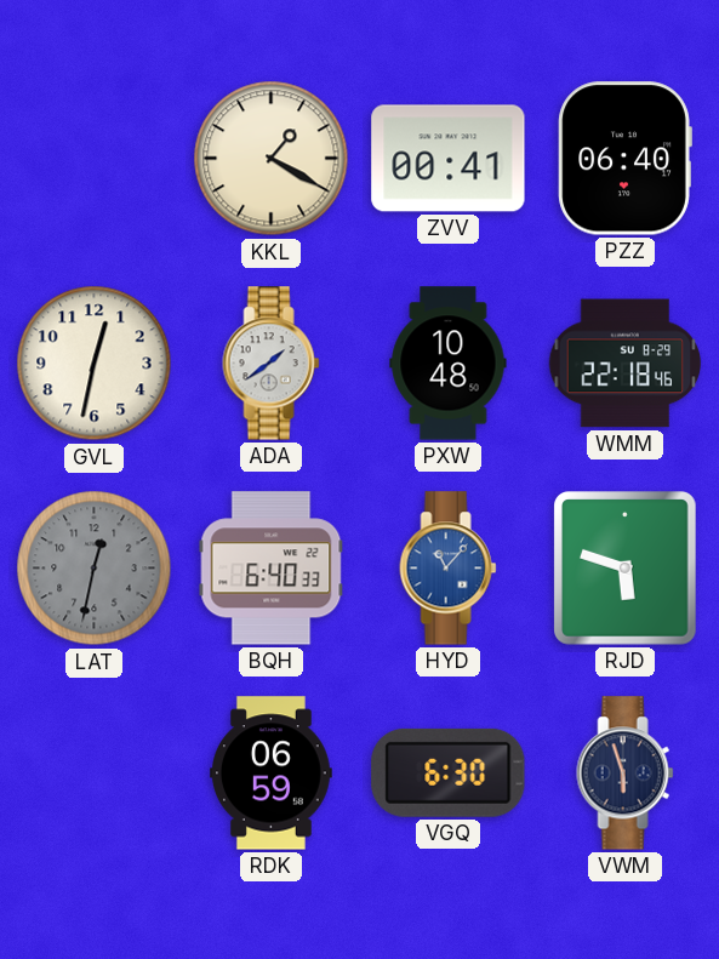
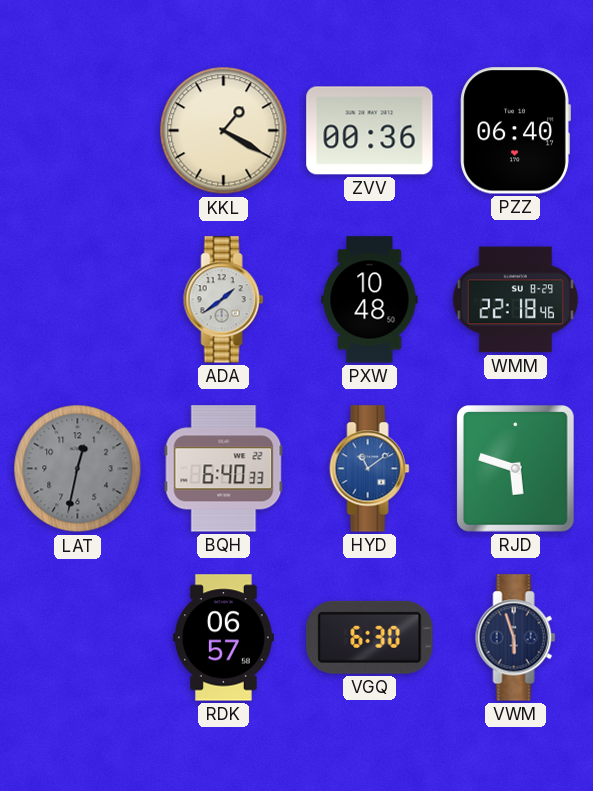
ZVV: 00:41 -> 00:36
GVL: 12:32 -> none
HYD: 11:07 -> 11:09
RDK: 06:59 -> 06:57
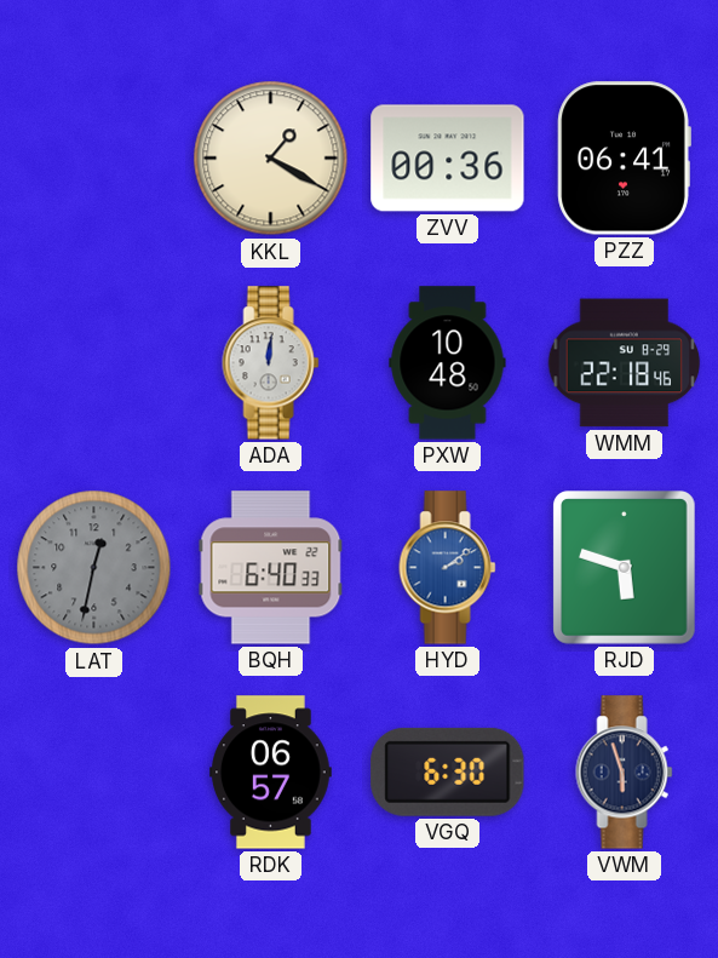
PZZ: 06:40 -> 06:41
ADA: 1:39 -> 12:01
HYD: 11:09 -> 2:09
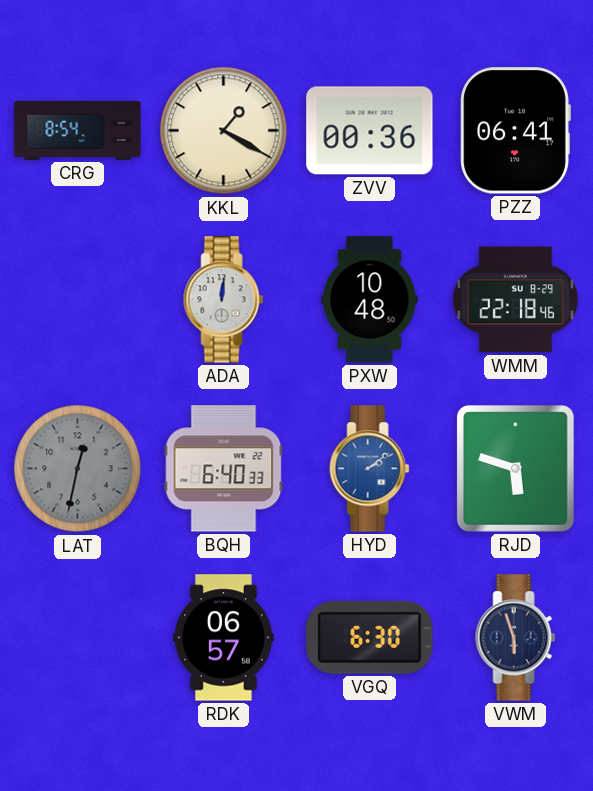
CRG: none -> 8:54
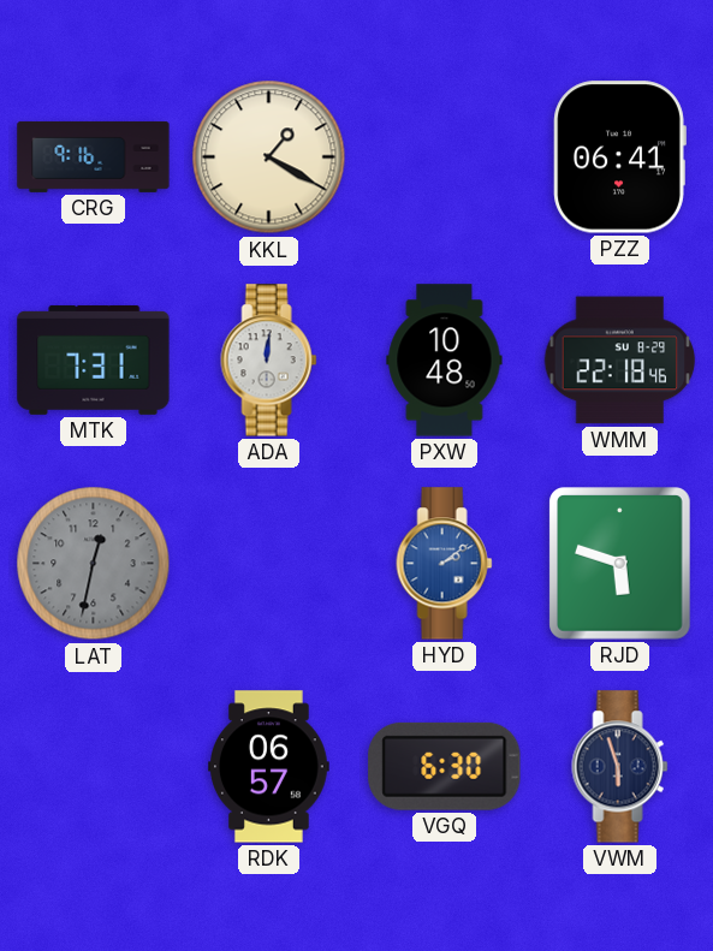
CRG: 8:54 -> 9:16
ZVV: 00:36 -> none
MTK: none -> 7:31
BQH: 6:40 -> none
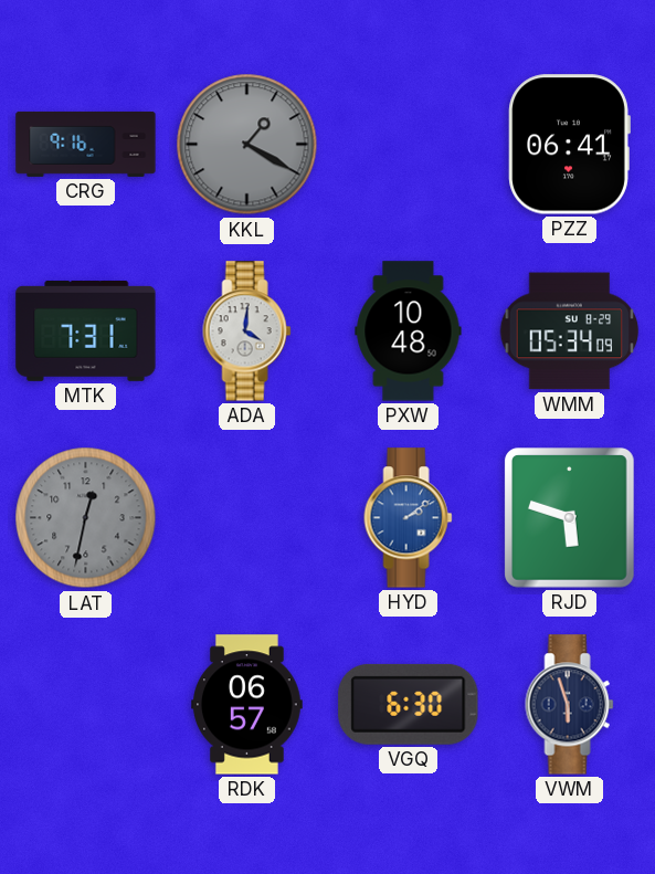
KKL dial: cream -> grey
ADA: 12:01 -> 4:01
WMM: 22:18 -> 05:34
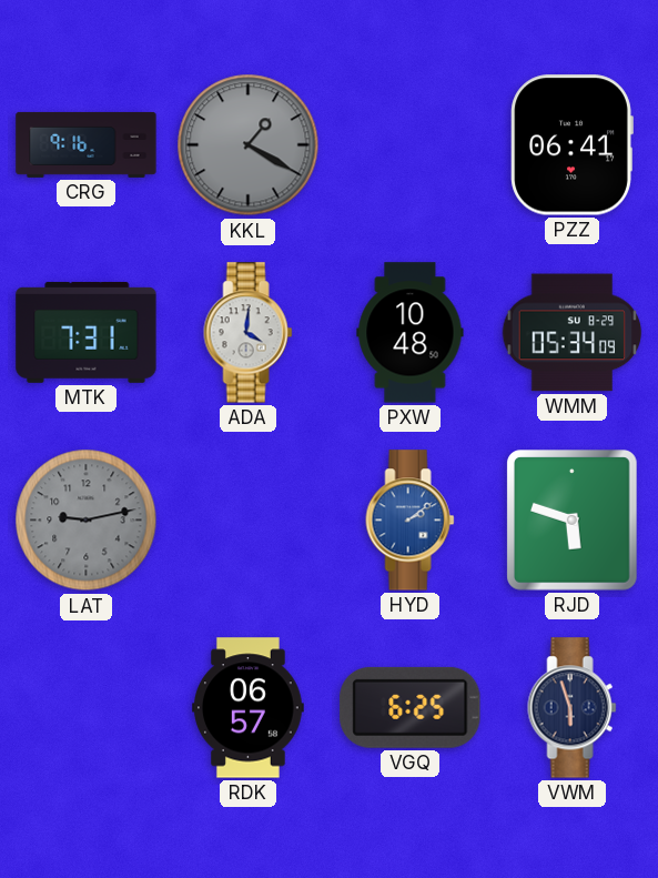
LAT: 12:32 -> 9:13
VGQ: 6:30 -> 6:25
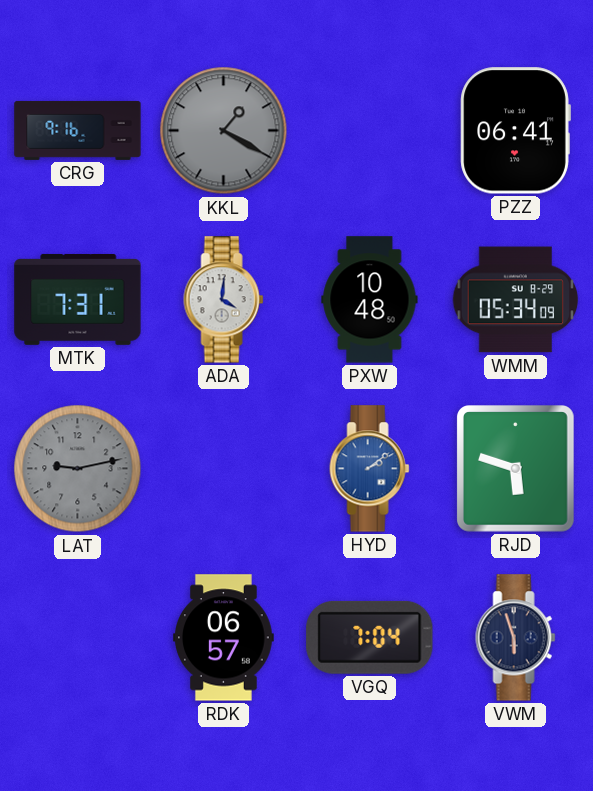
VGQ: 6:25 -> 7:04
